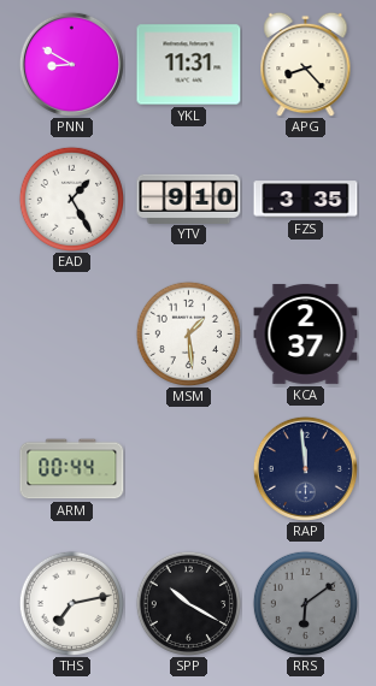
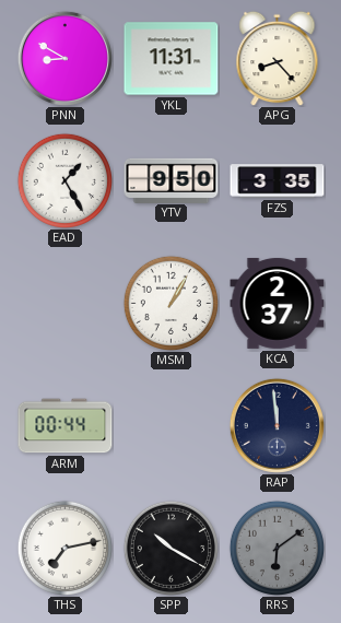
YTV: 9:10 -> 9:50
MSM: 1:29 -> 1:05
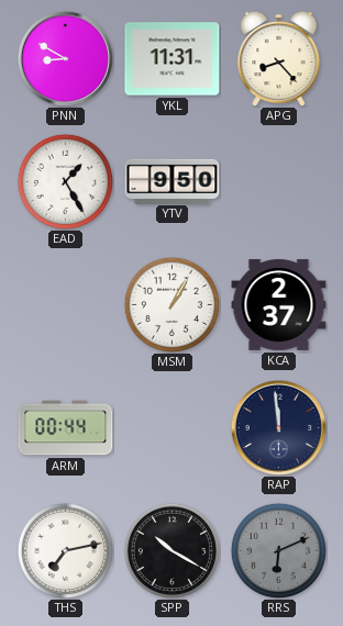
FZS: 3:35 -> none
RRS: 6:09 -> 6:11
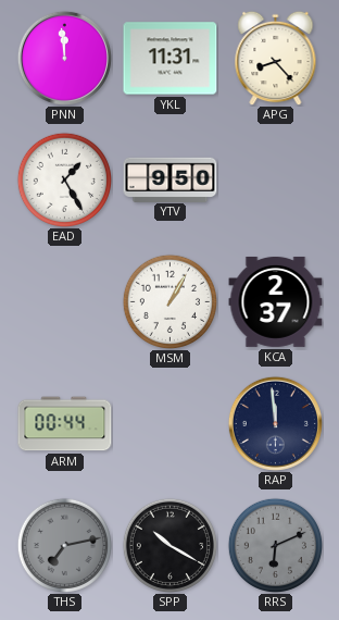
PNN: 8:50 -> 11:59
THS dial: white -> grey
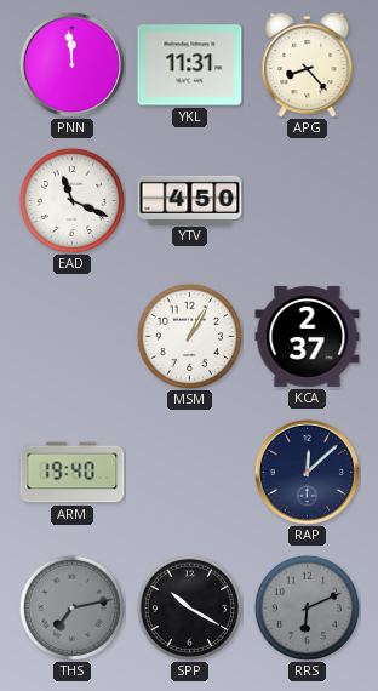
EAD: 1:25 -> 11:19
YTV: 9:50 -> 4:50
ARM: 00:44 -> 19:40
RAP: 11:59 -> 12:08
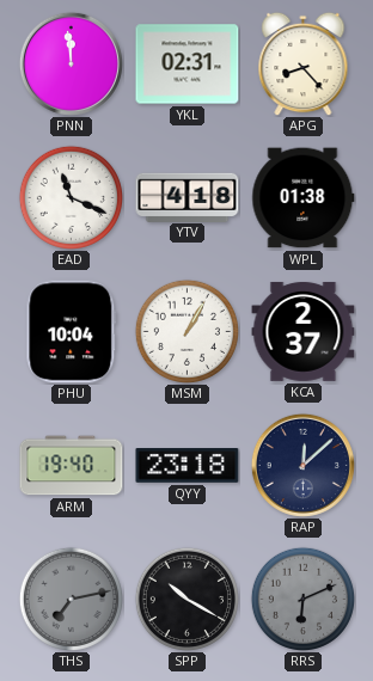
YKL: 11:31 -> 02:31
YTV: 4:50 -> 4:18
WPL: none -> 01:38
PHU: none -> 10:04
QYY: none -> 23:18
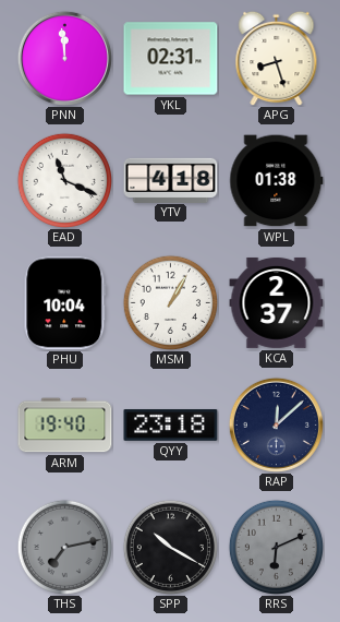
APG: 8:23 -> 8:27
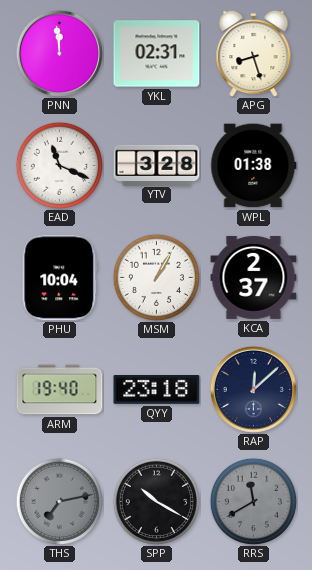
YTV: 4:18 -> 3:28
RRS: 6:11 -> 11:40
